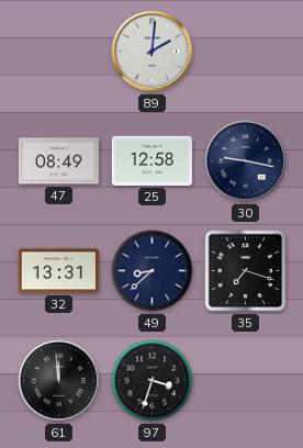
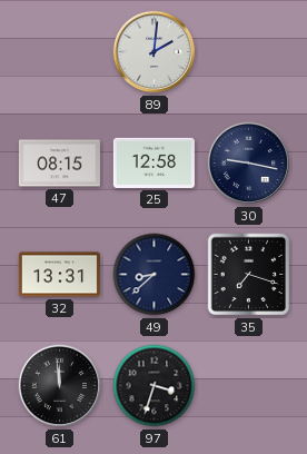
47: 08:49 -> 08:15
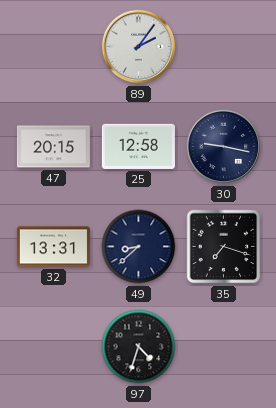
89: 2:01 -> 2:06
47: 08:15 -> 20:15
61: 11:59 -> none
97: 3:33 -> 4:33
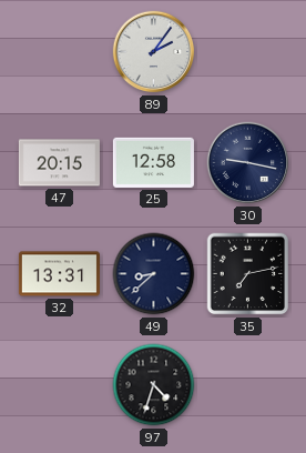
35: 7:18 -> 7:13
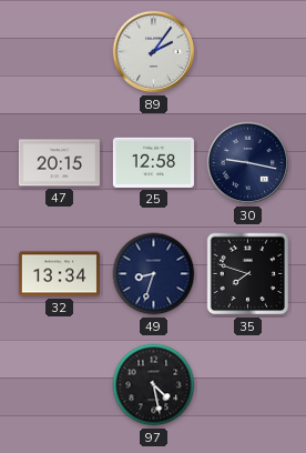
32: 13:31 -> 13:34
49: 8:38 -> 8:33
35: 7:13 -> 7:48
97: 4:33 -> 4:28
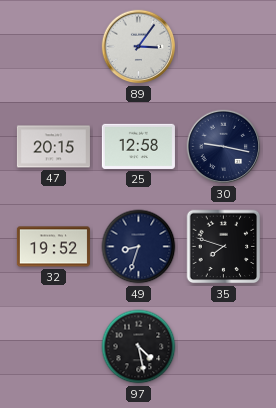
89: 2:06 -> 3:06
32: 13:34 -> 19:52
